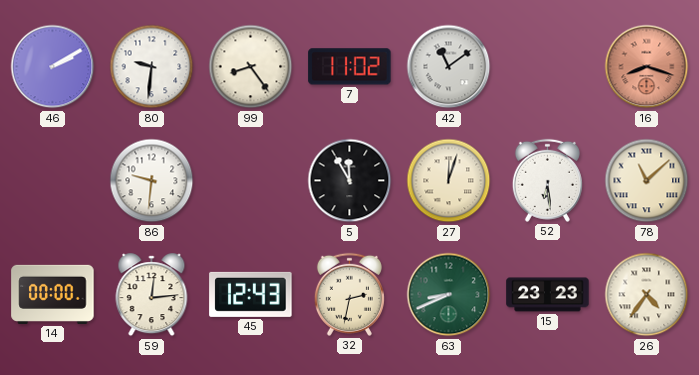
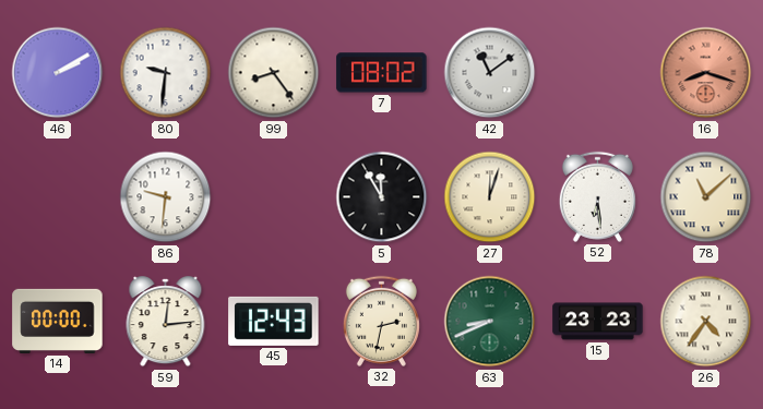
7: 11:02 -> 08:02
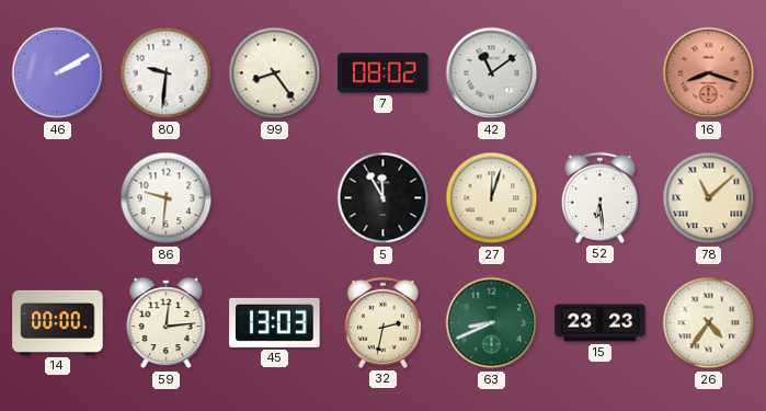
45: 12:43 -> 13:03
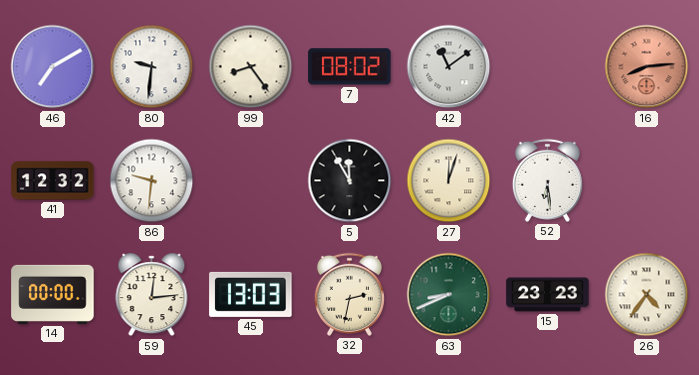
46: 2:10 -> 7:10
16: 8:18 -> 8:14
41: none -> 12:32
78: 11:08 -> none
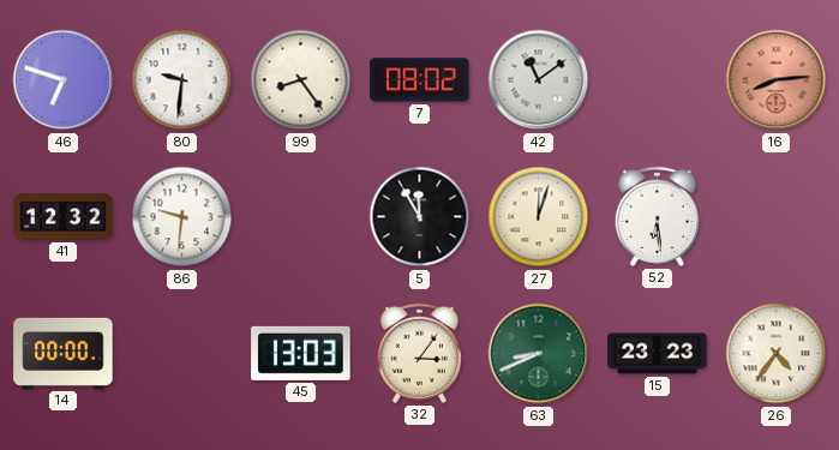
46: 7:10 -> 6:48
59: 12:14 -> none
32: 2:32 -> 3:06
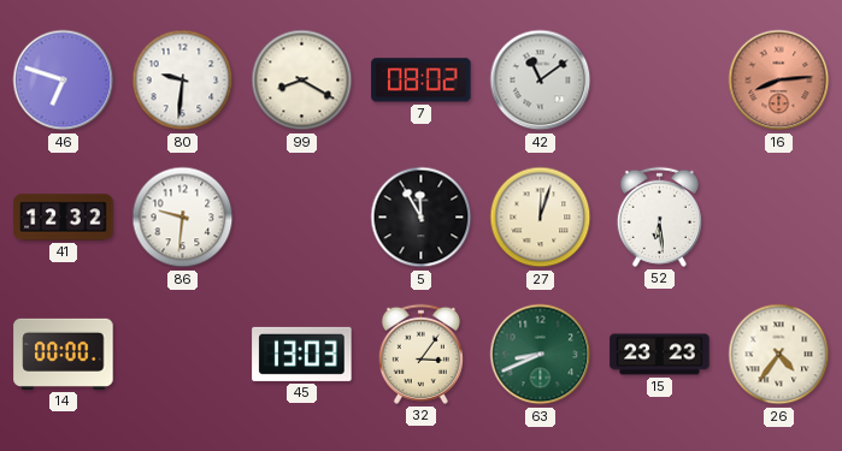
99: 8:24 -> 8:20
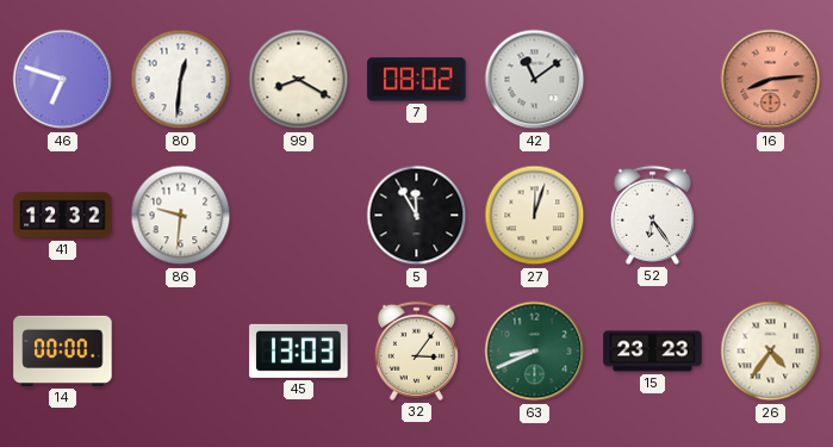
80: 9:31 -> 12:31
52: 6:29 -> 6:24
